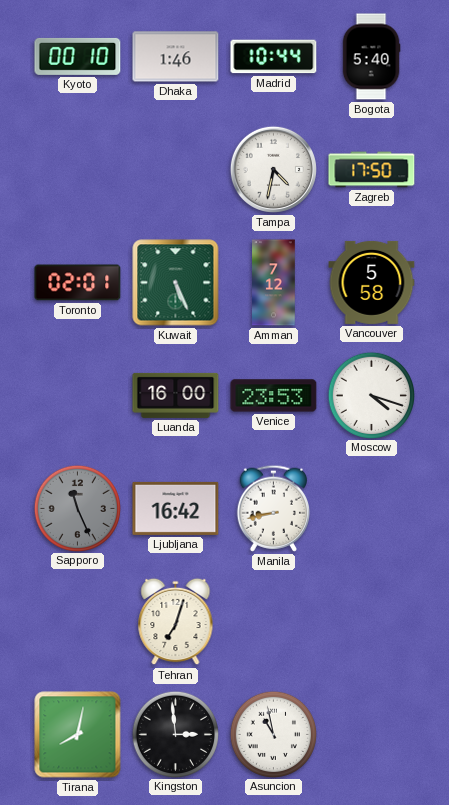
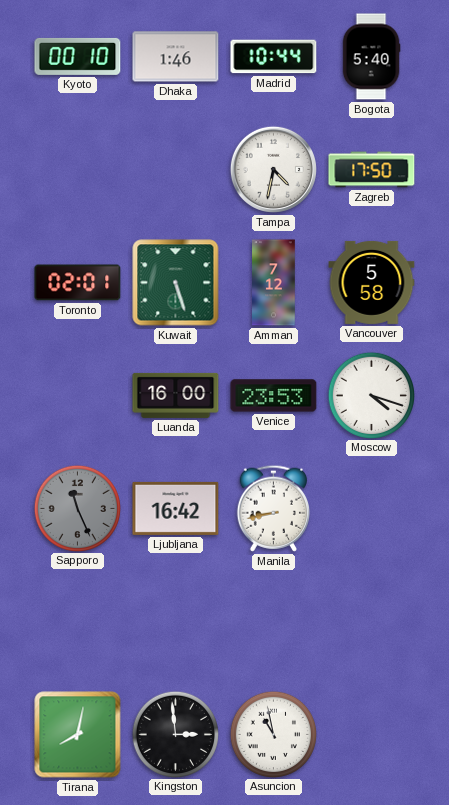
Kuwait: 5:26 -> 5:27
Tehran: 7:03 -> none
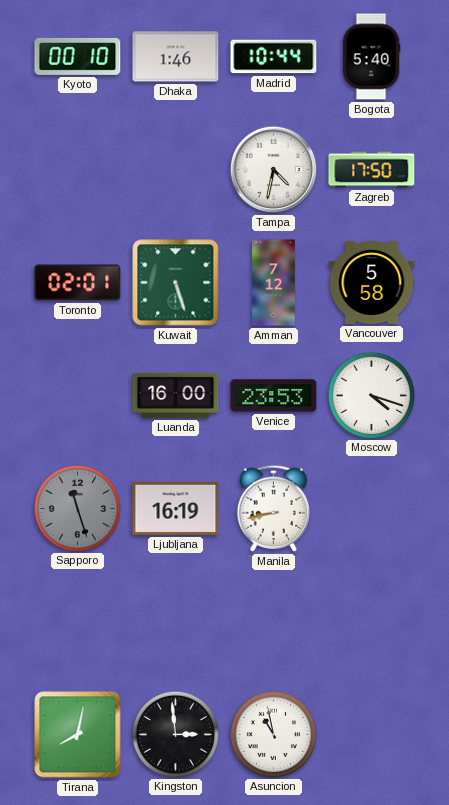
Sapporo: 11:26 -> 11:27
Ljubljana: 16:42 -> 16:19
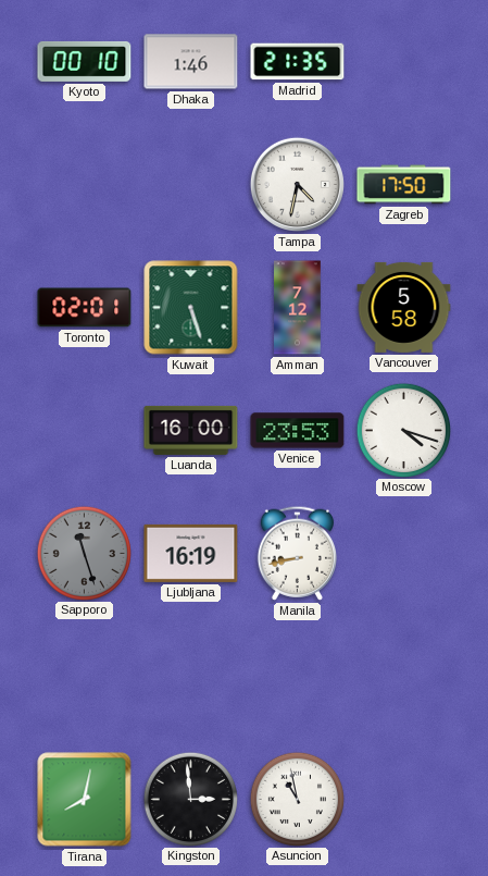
Madrid: 10:44 -> 21:35
Bogota: 5:40 -> none
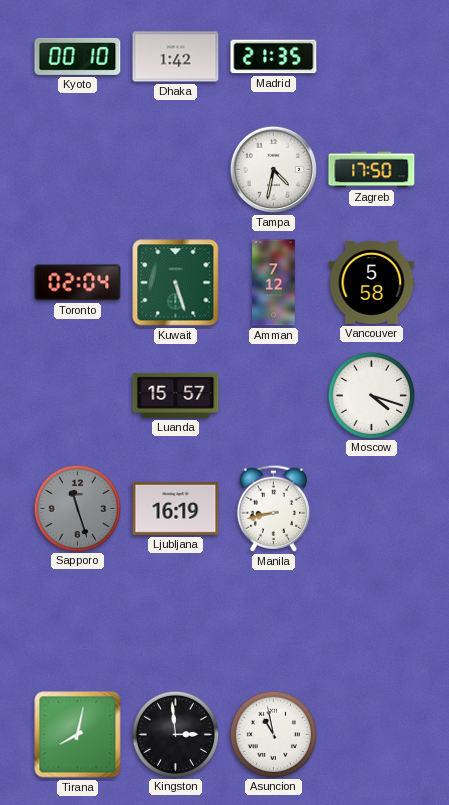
Dhaka: 1:46 -> 1:42
Toronto: 02:01 -> 02:04
Luanda: 16:00 -> 15:57
Venice: 23:53 -> none
